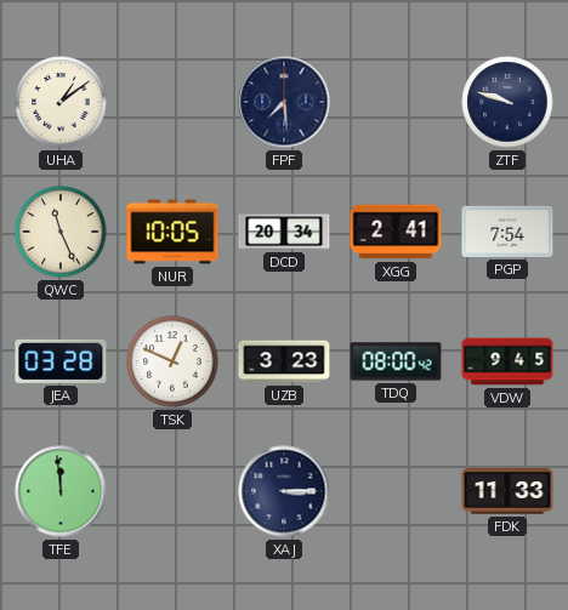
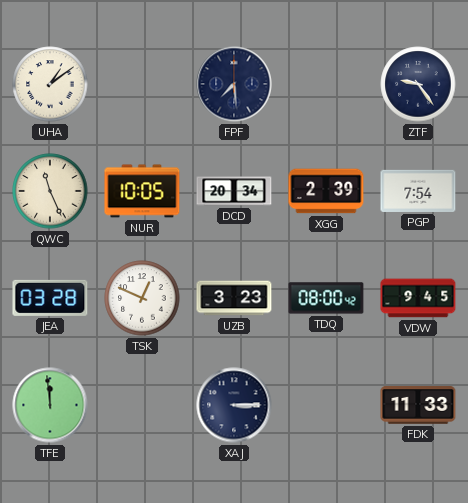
ZTF: 9:48 -> 9:24
XGG: 2:41 -> 2:39
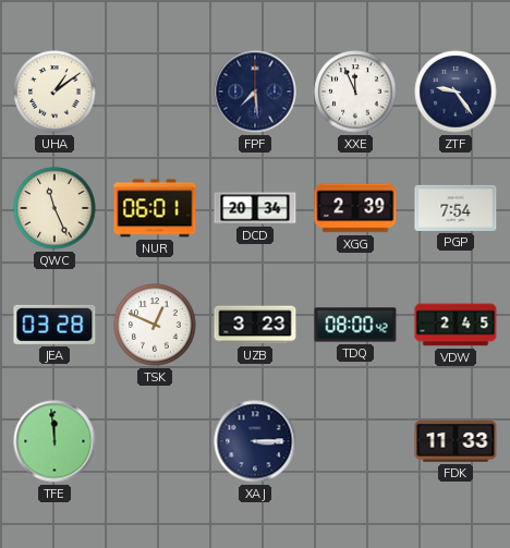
XXE: none -> 11:56
NUR: 10:05 -> 06:01
VDW: 9:45 -> 2:45
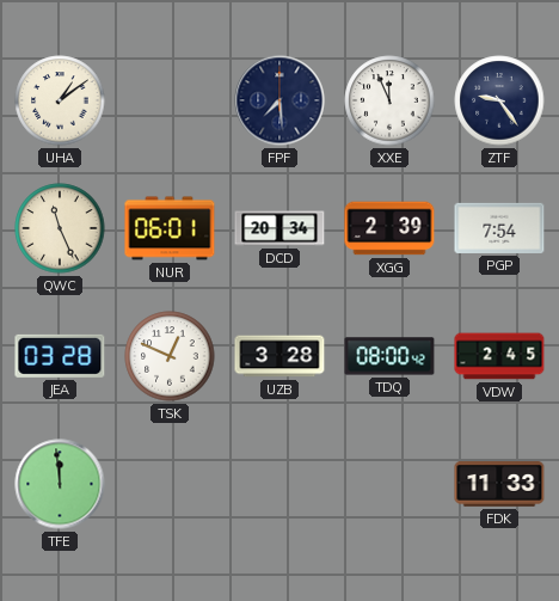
UZB: 3:23 -> 3:28
XAJ: 3:15 -> none
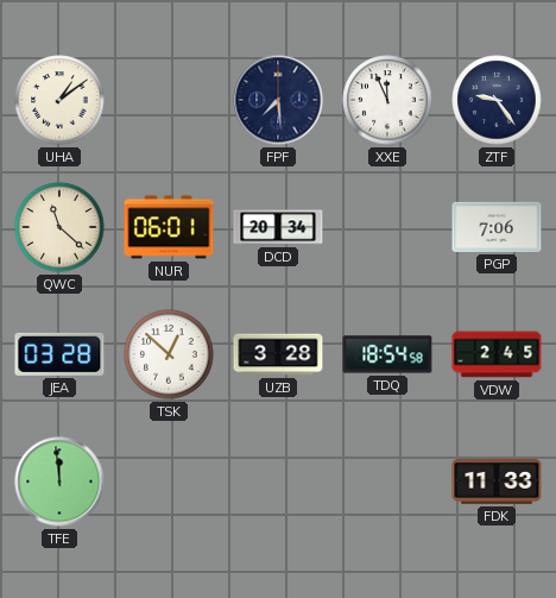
QWC: 11:26 -> 11:22
XGG: 2:39 -> none
PGP: 7:54 -> 7:06
TSK: 12:49 -> 12:52
TDQ: 08:00 -> 18:54
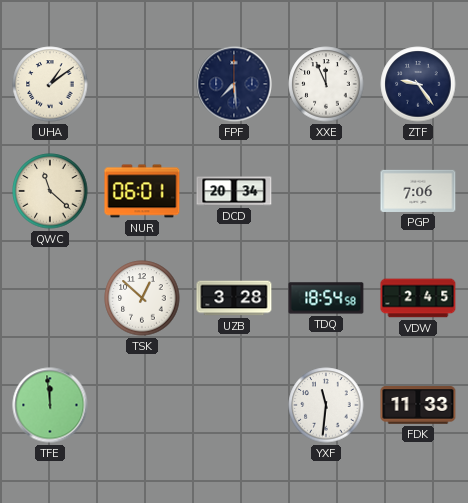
JEA: 03:28 -> none
YXF: none -> 11:31
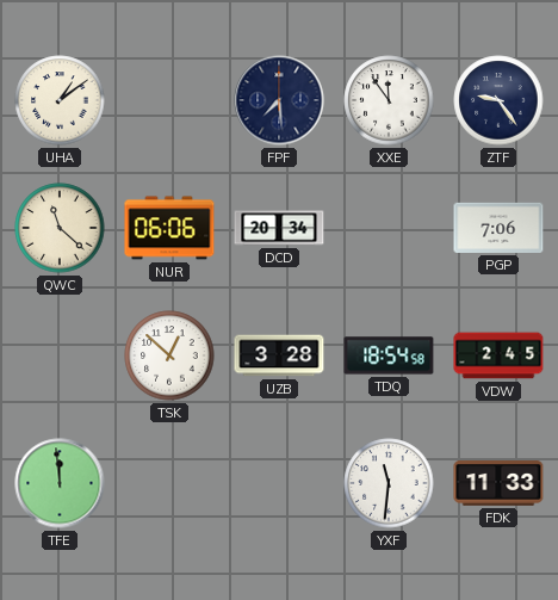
XXE: 11:56 -> 11:54
NUR: 06:01 -> 06:06
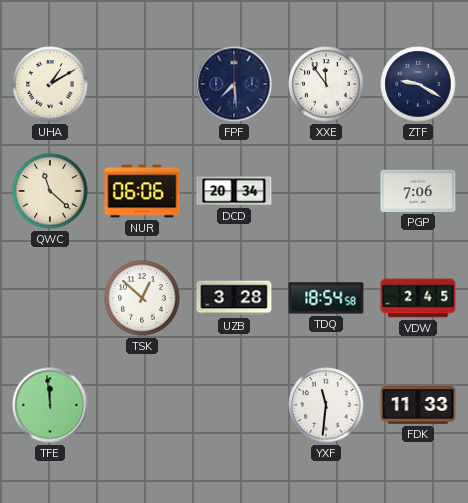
UHA: 1:09 -> 1:10
ZTF: 9:24 -> 9:20
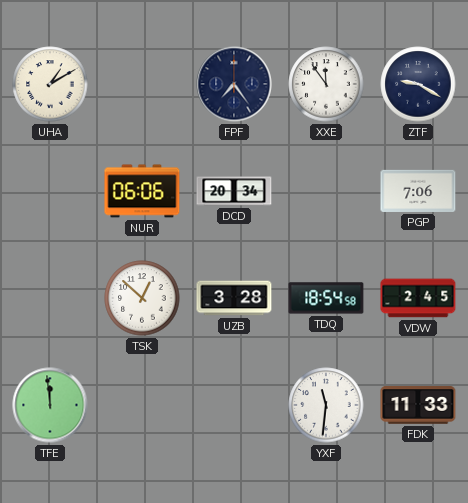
FPF: 7:29 -> 7:24
QWC: 11:22 -> none
